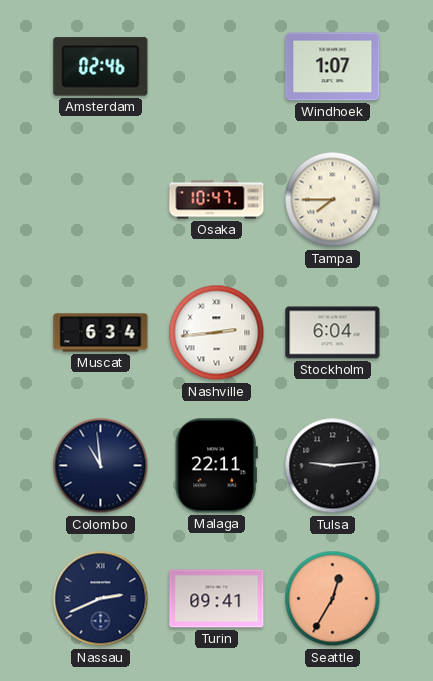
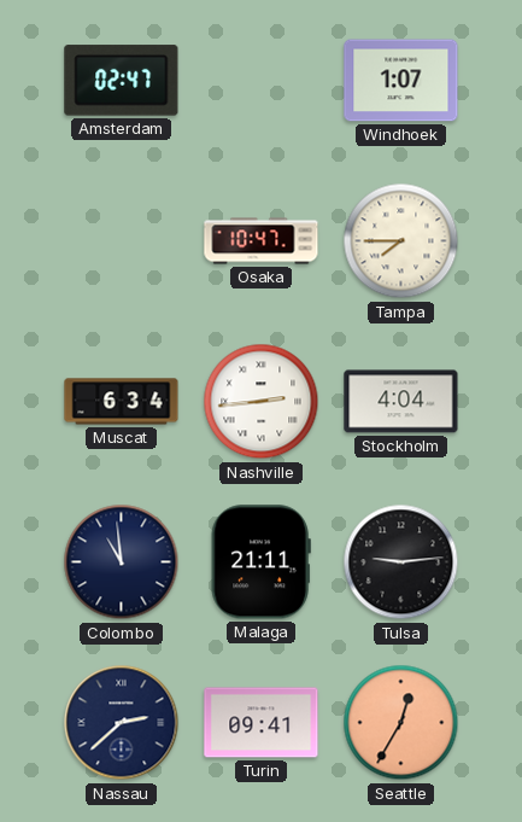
Amsterdam: 02:46 -> 02:47
Stockholm: 6:04 -> 4:04
Malaga: 22:11 -> 21:11
Nassau: 2:41 -> 2:38
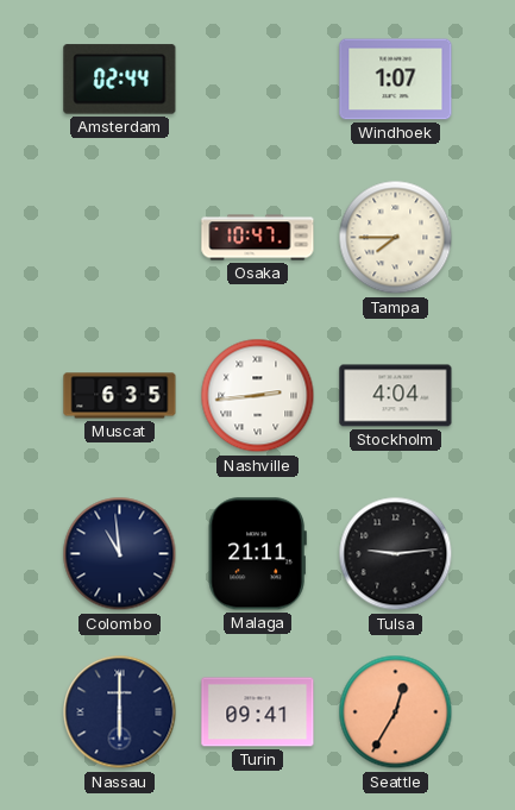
Amsterdam: 02:47 -> 02:44
Muscat: 6:34 -> 6:35
Nassau: 2:38 -> 6:00
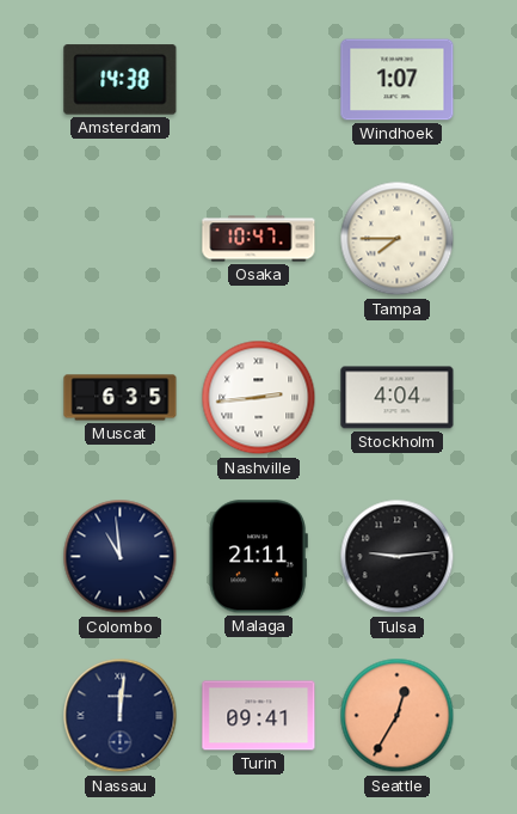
Amsterdam: 02:44 -> 14:38
Nassau: 6:00 -> 12:01
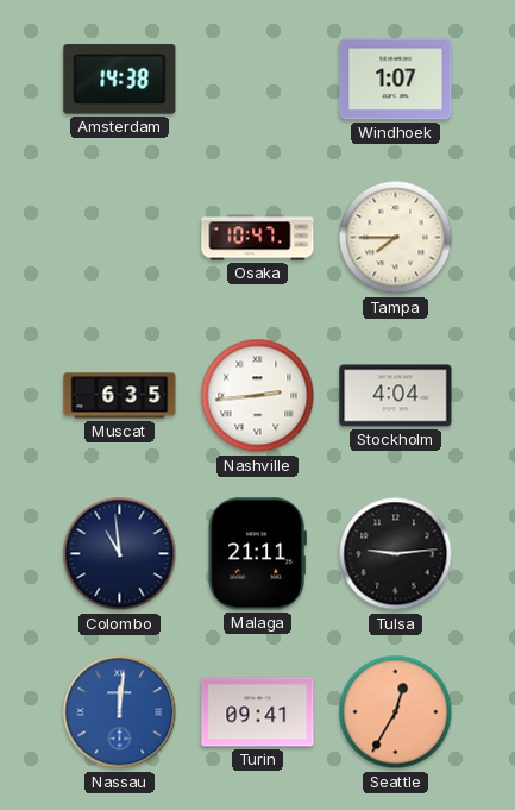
Nassau dial: navy -> blue
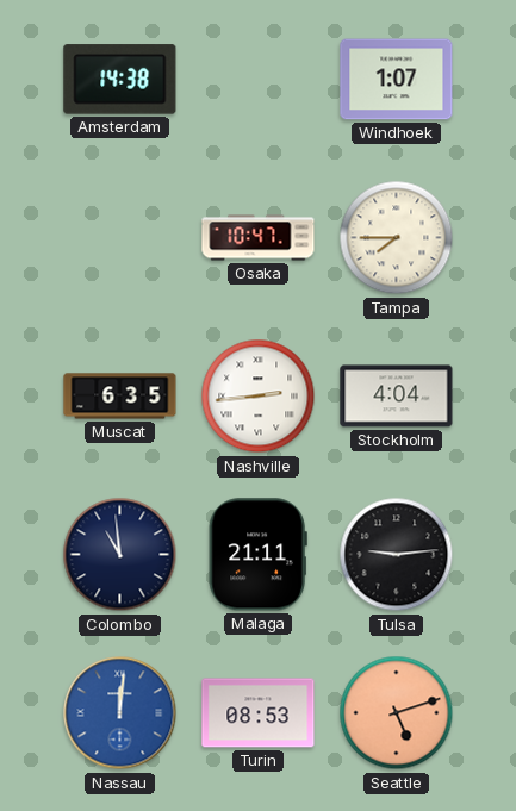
Turin: 09:41 -> 08:53
Seattle: 12:35 -> 5:12
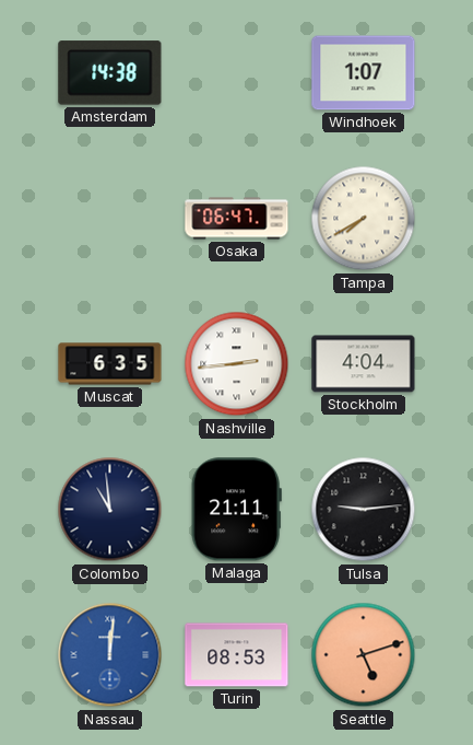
Osaka: 10:47 -> 06:47
Tampa: 7:45 -> 7:40
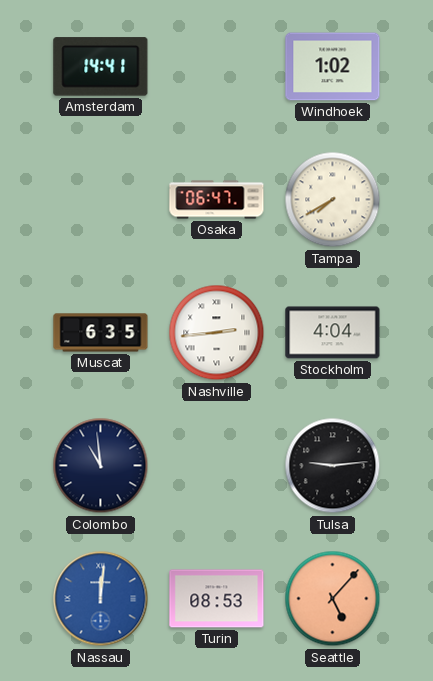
Amsterdam: 14:38 -> 14:41
Windhoek: 1:07 -> 1:02
Malaga: 21:11 -> none
Seattle: 5:12 -> 5:07
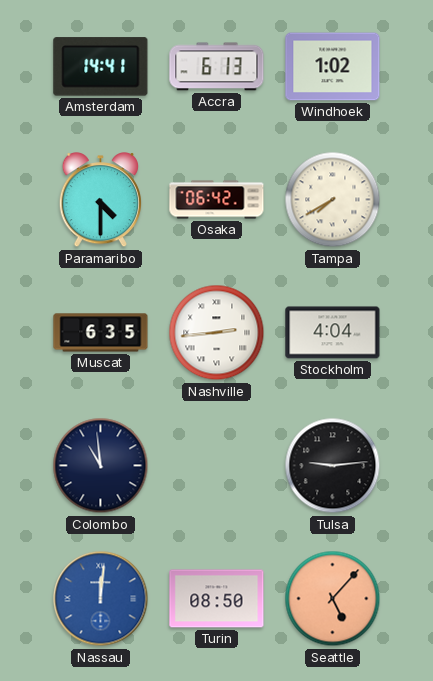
Accra: none -> 6:13
Paramaribo: none -> 4:30
Osaka: 06:47 -> 06:42
Turin: 08:53 -> 08:50
